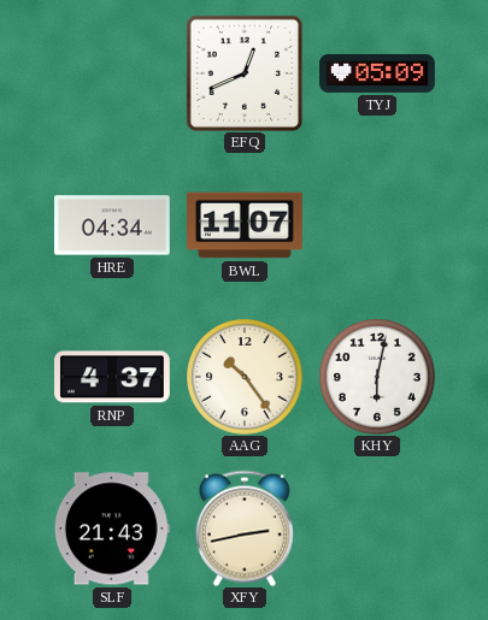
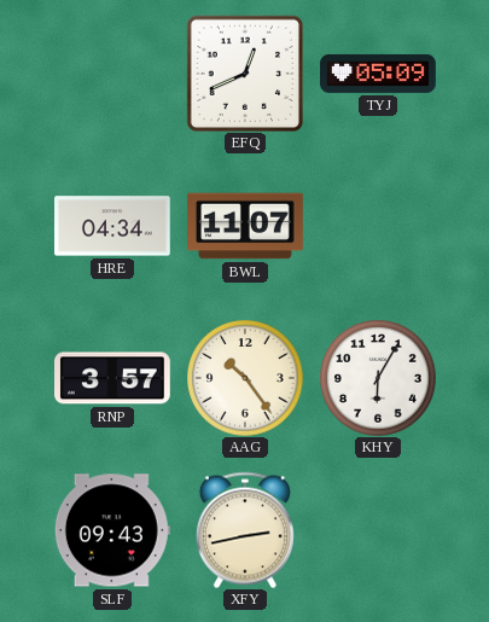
RNP: 4:37 -> 3:57
KHY: 6:02 -> 6:05
SLF: 21:43 -> 09:43
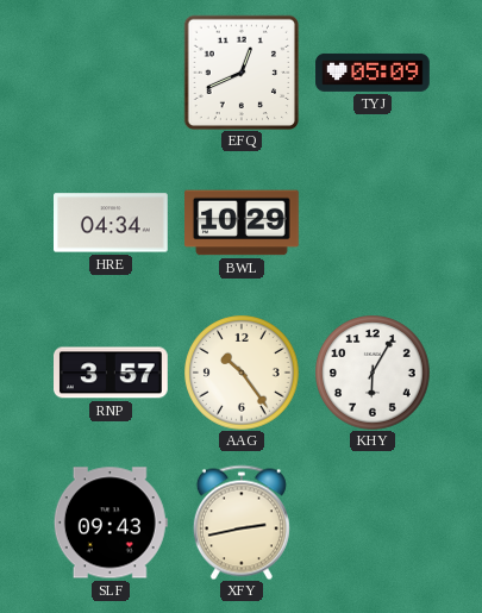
BWL: 11:07 -> 10:29
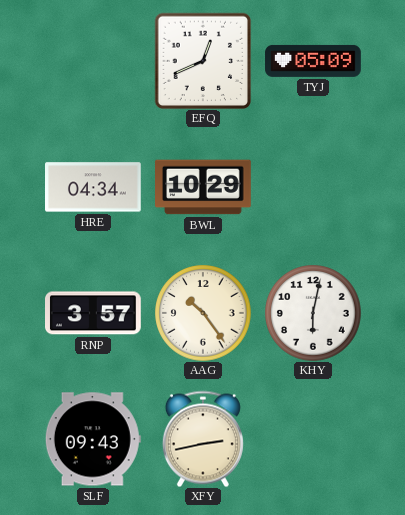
KHY: 6:05 -> 6:02
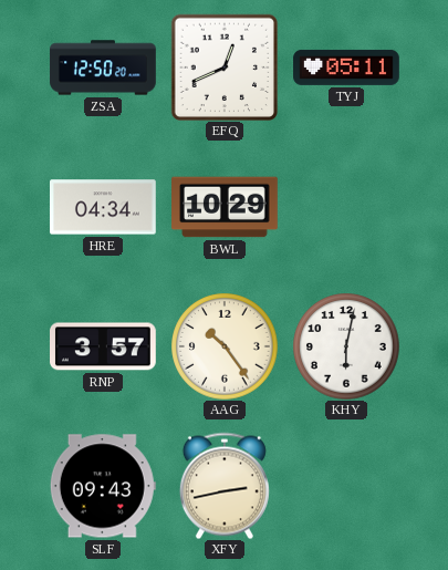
ZSA: none -> 12:50
TYJ: 05:09 -> 05:11
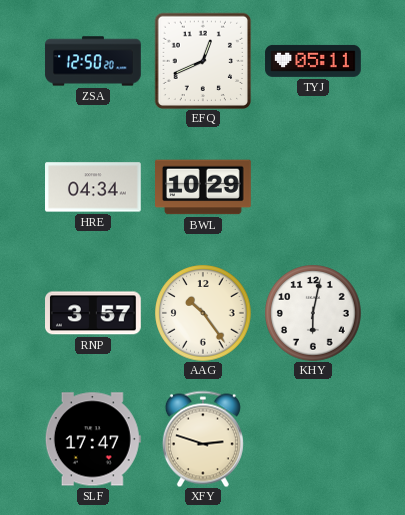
SLF: 09:43 -> 17:47
XFY: 2:43 -> 2:48
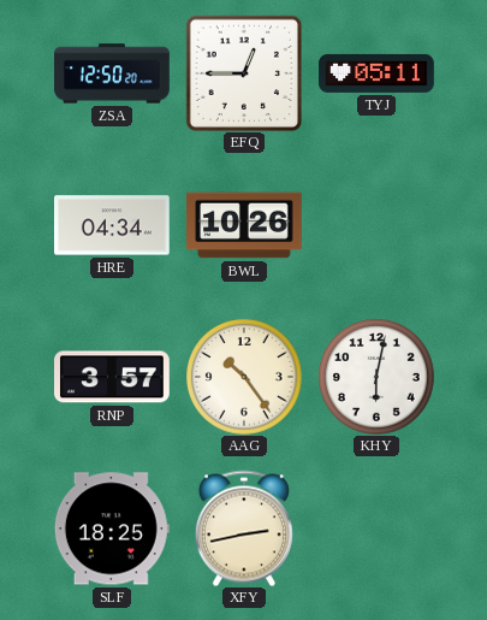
EFQ: 12:41 -> 12:45
BWL: 10:29 -> 10:26
SLF: 17:47 -> 18:25
XFY: 2:48 -> 2:43
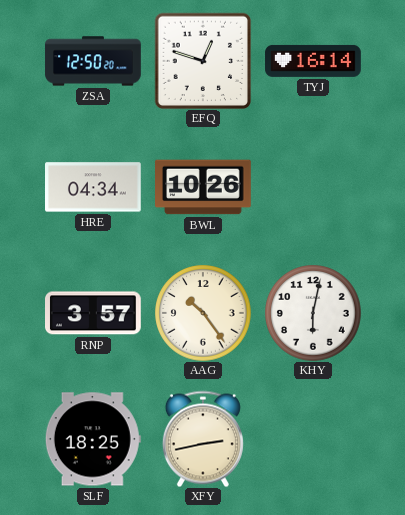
EFQ: 12:45 -> 12:48
TYJ: 05:11 -> 16:14
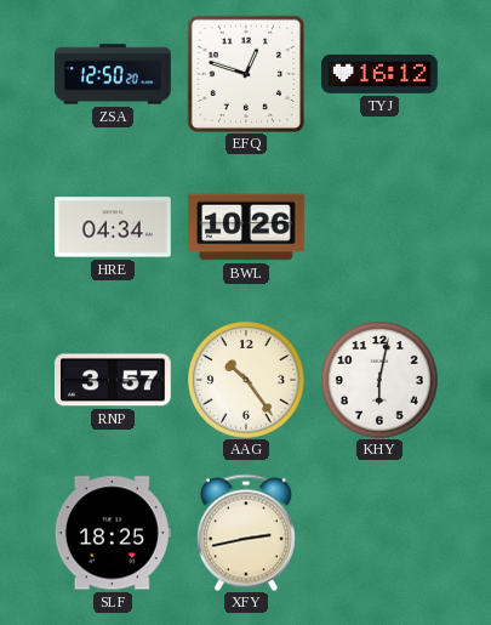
TYJ: 16:14 -> 16:12
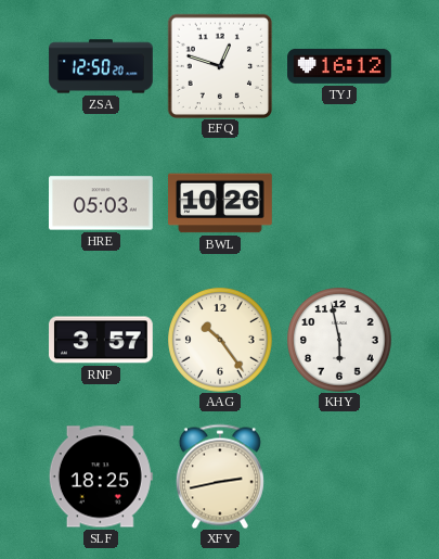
HRE: 04:34 -> 05:03
KHY: 6:02 -> 5:58
